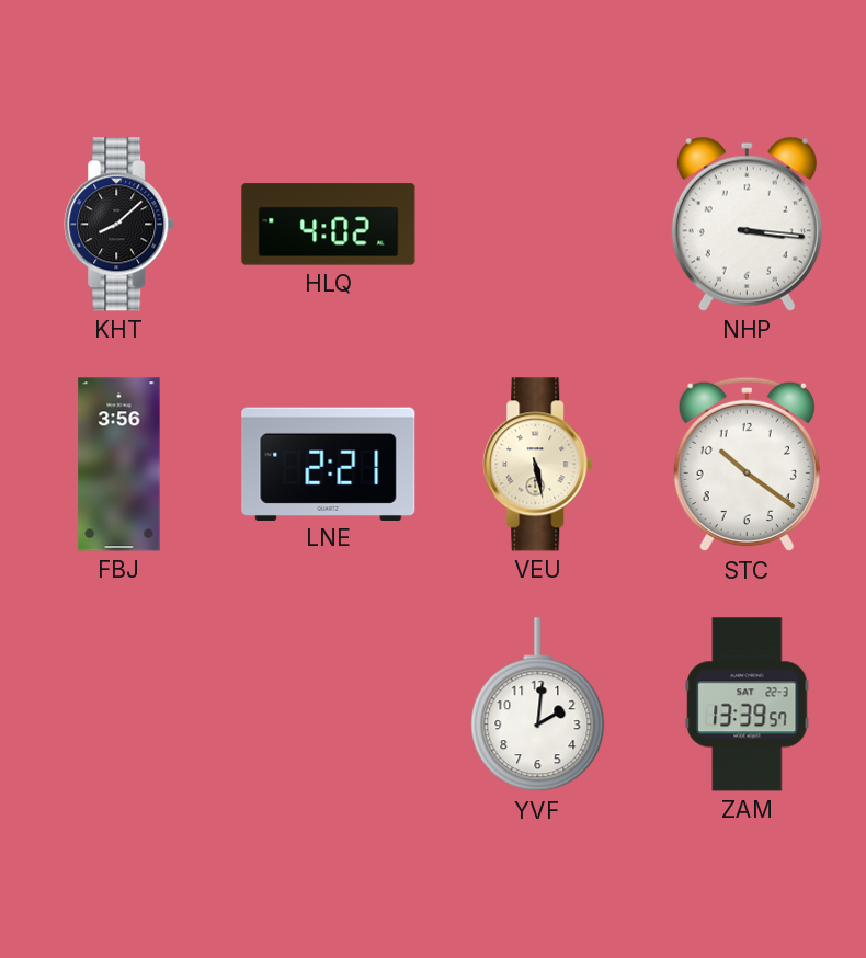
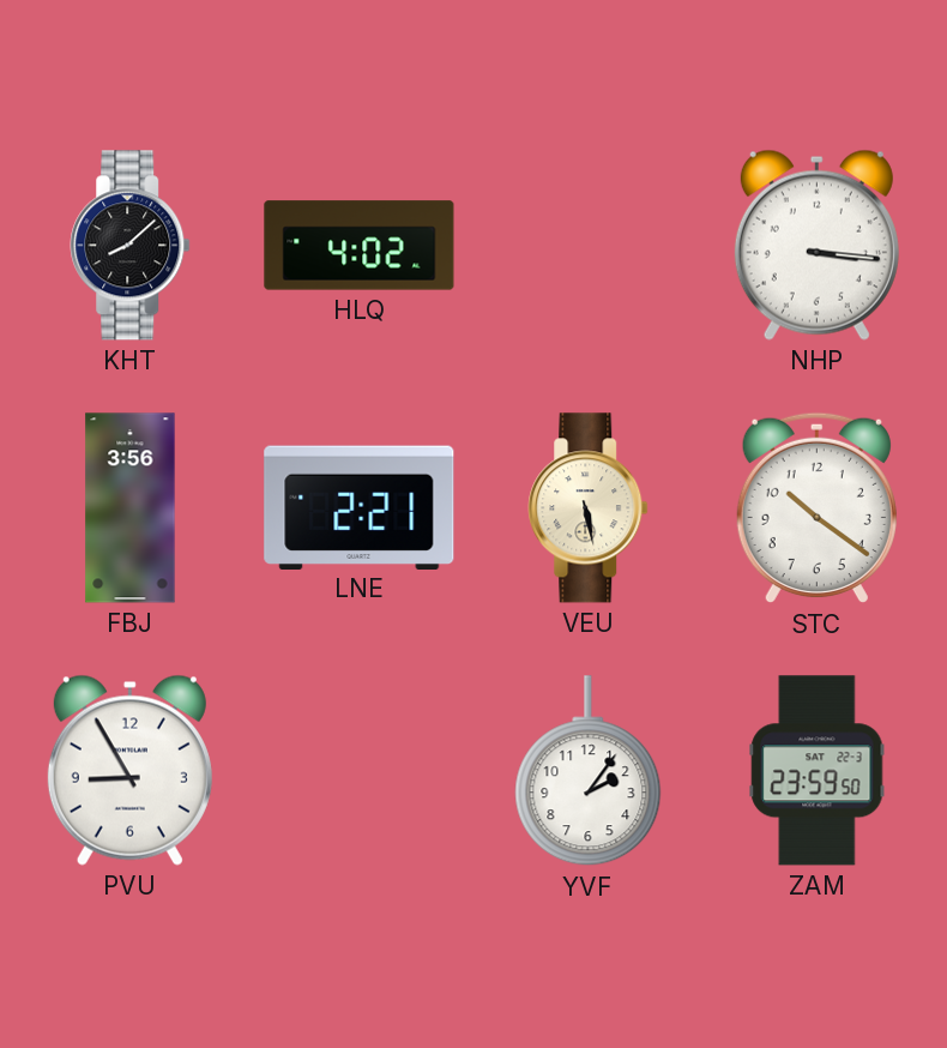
PVU: none -> 8:55
YVF: 2:01 -> 2:06
ZAM: 13:39 -> 23:59
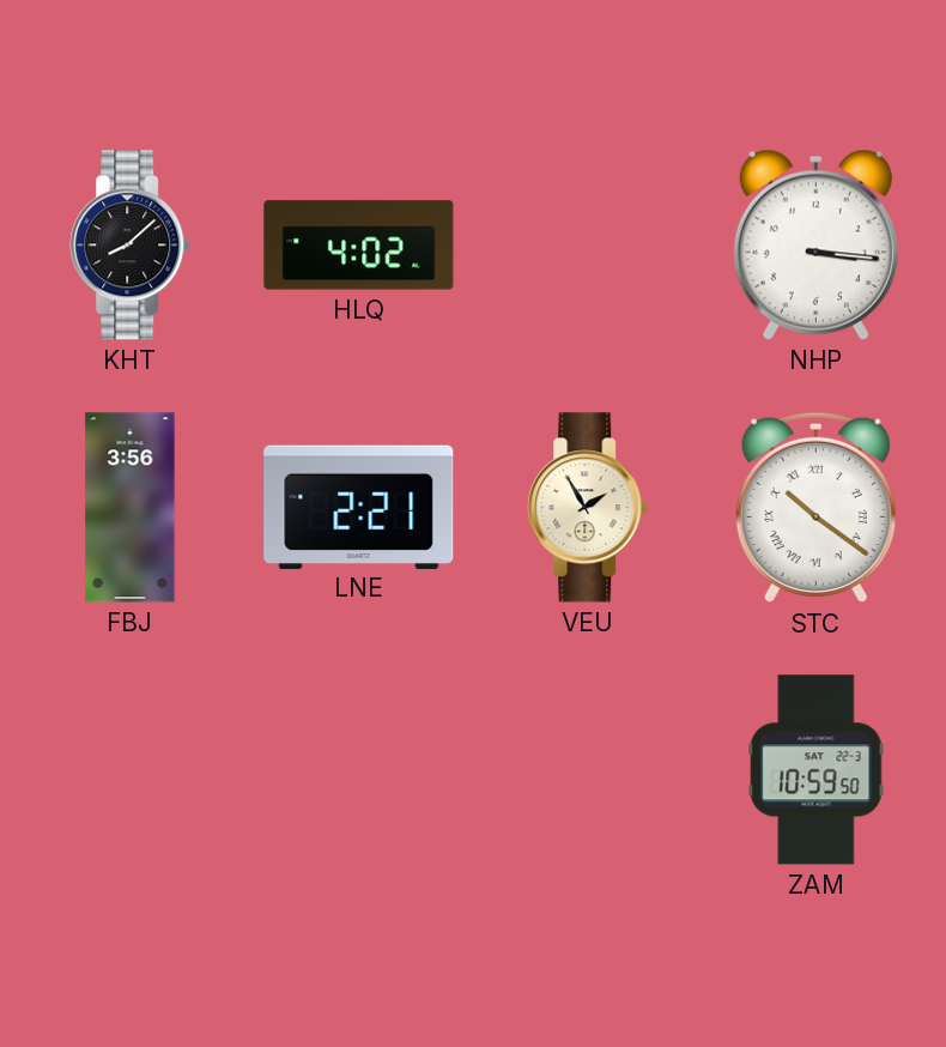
VEU: 5:28 -> 1:55
STC numerals: Arabic -> Roman
PVU: 8:55 -> none
YVF: 2:06 -> none
ZAM: 23:59 -> 10:59
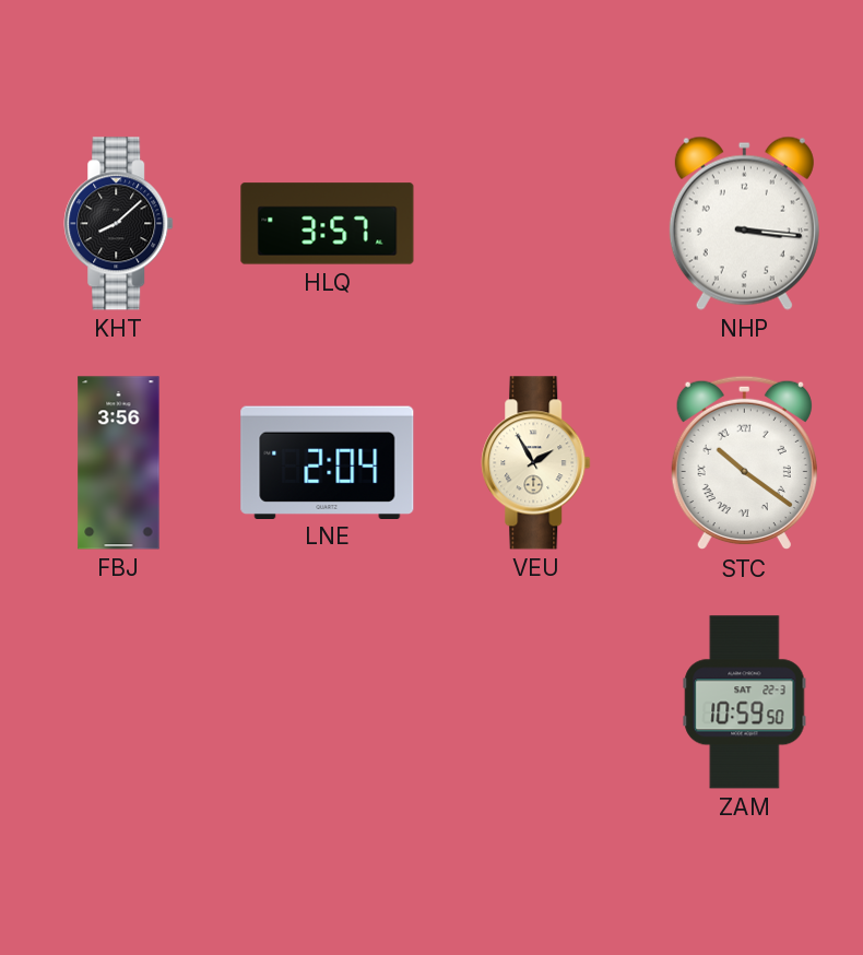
HLQ: 4:02 -> 3:57
LNE: 2:21 -> 2:04
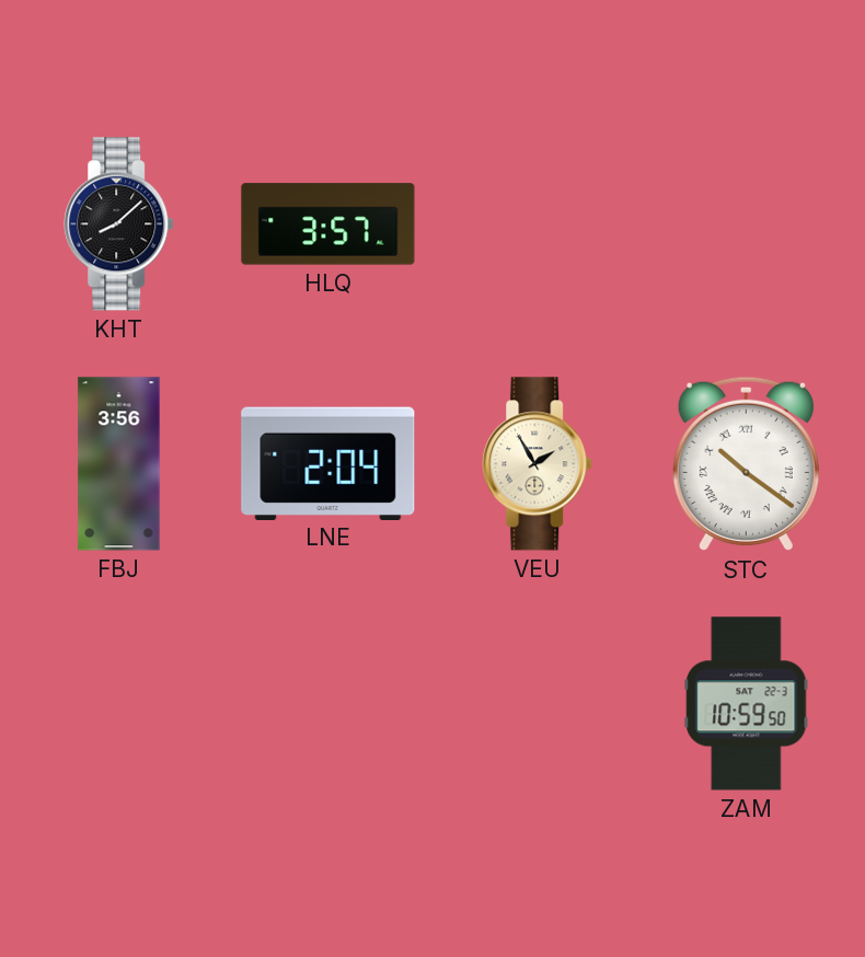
NHP: 3:16 -> none
